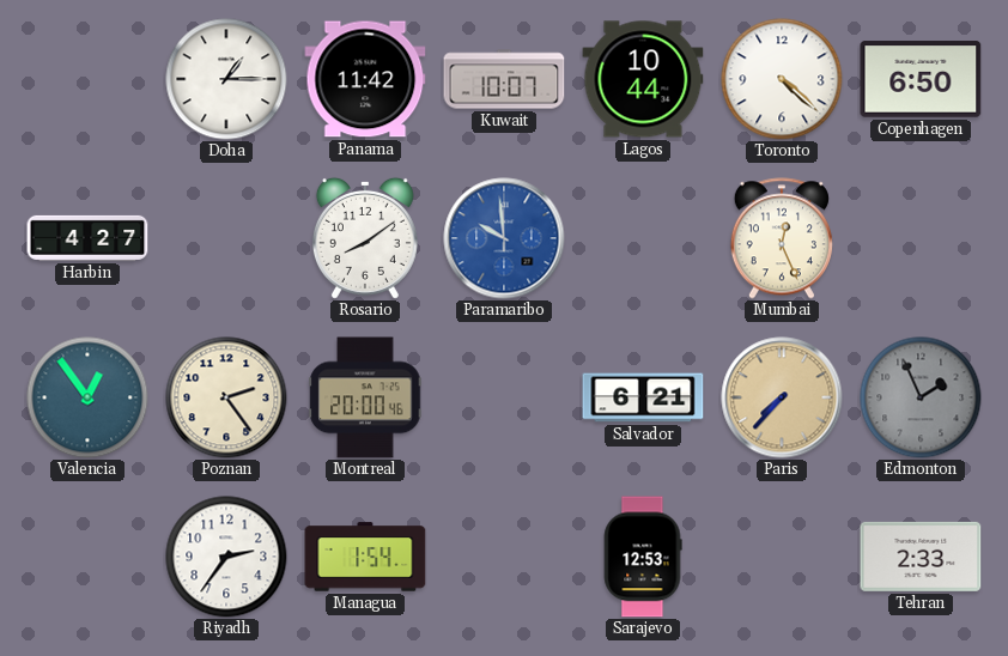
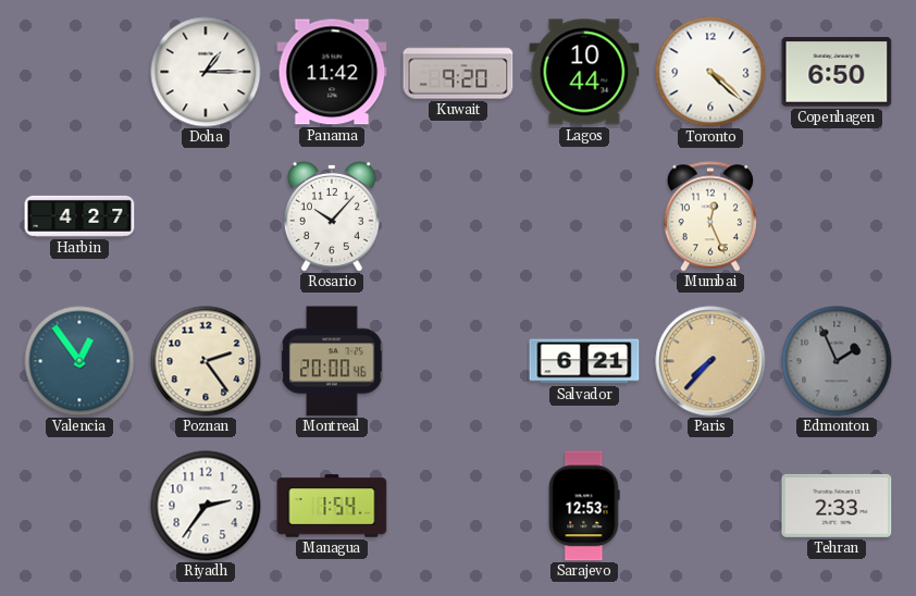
Kuwait: 10:07 -> 9:20
Rosario: 8:09 -> 10:07
Paramaribo: 9:59 -> none
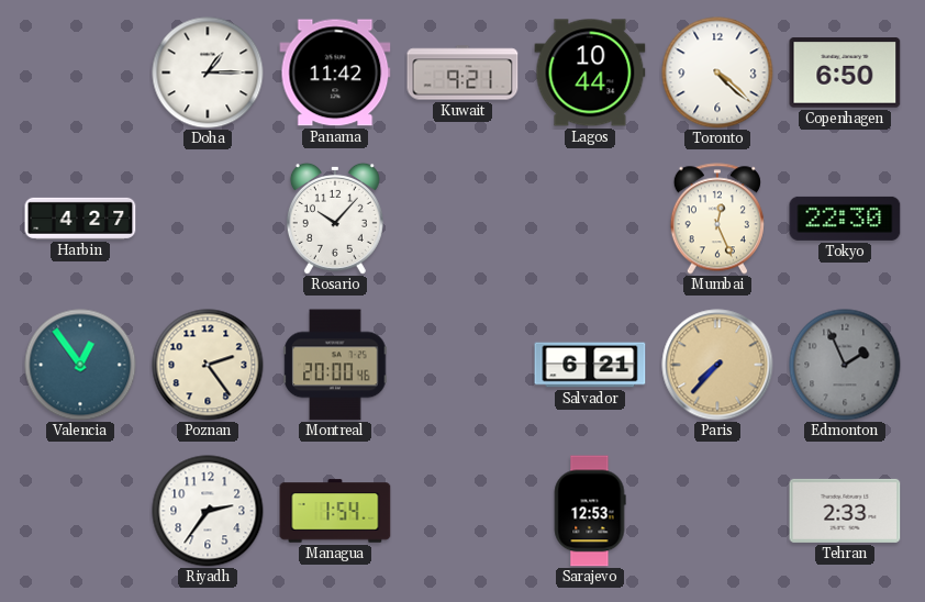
Kuwait: 9:20 -> 9:21
Tokyo: none -> 22:30
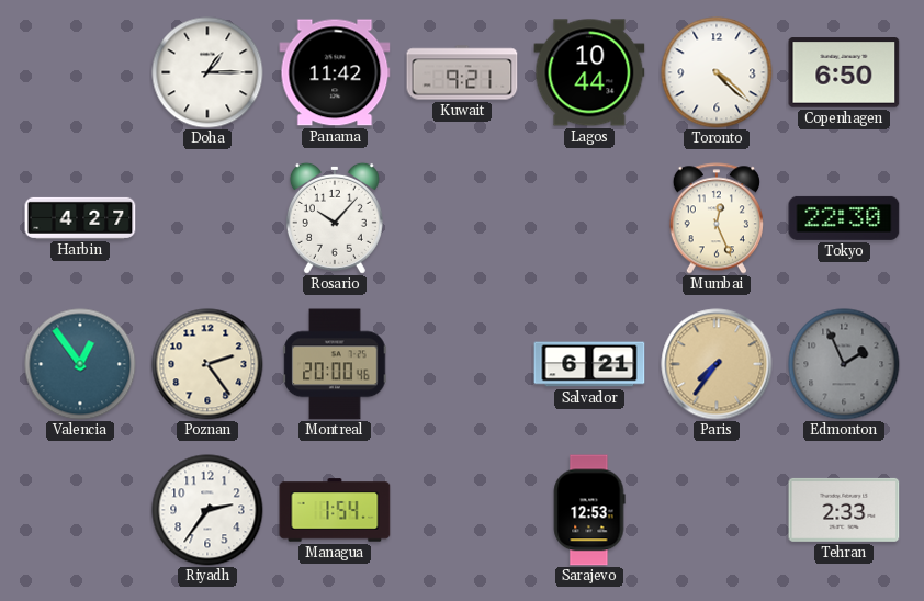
Paris: 7:37 -> 7:36
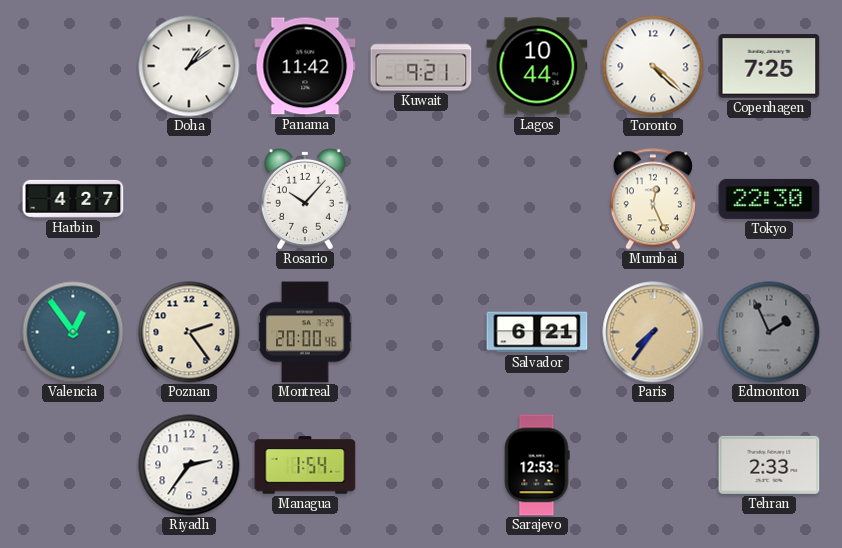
Doha: 1:15 -> 1:09
Copenhagen: 6:50 -> 7:25
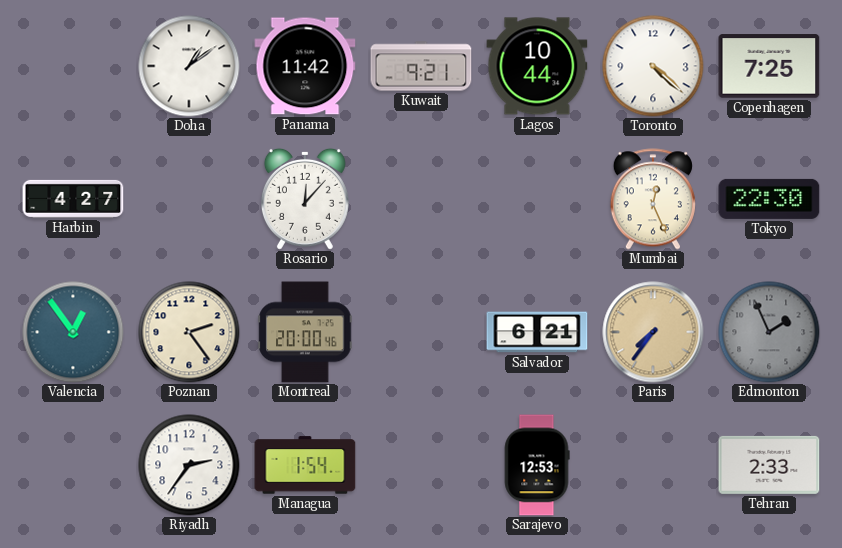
Rosario: 10:07 -> 12:07
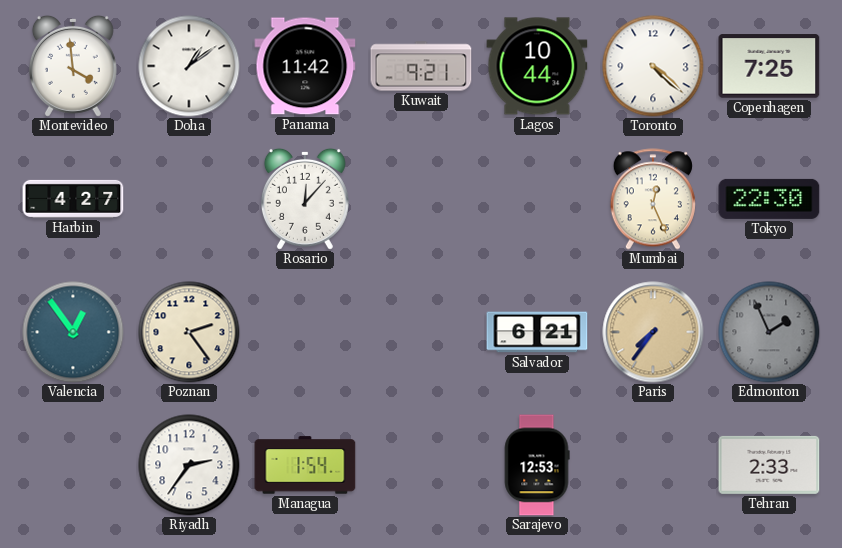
Montevideo: none -> 3:59
Montreal: 20:00 -> none
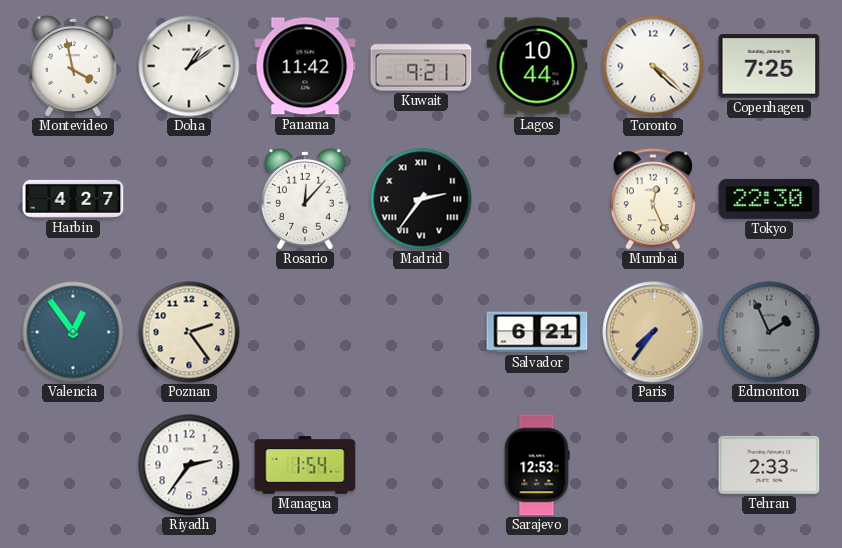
Montevideo: 3:59 -> 3:58
Madrid: none -> 2:36
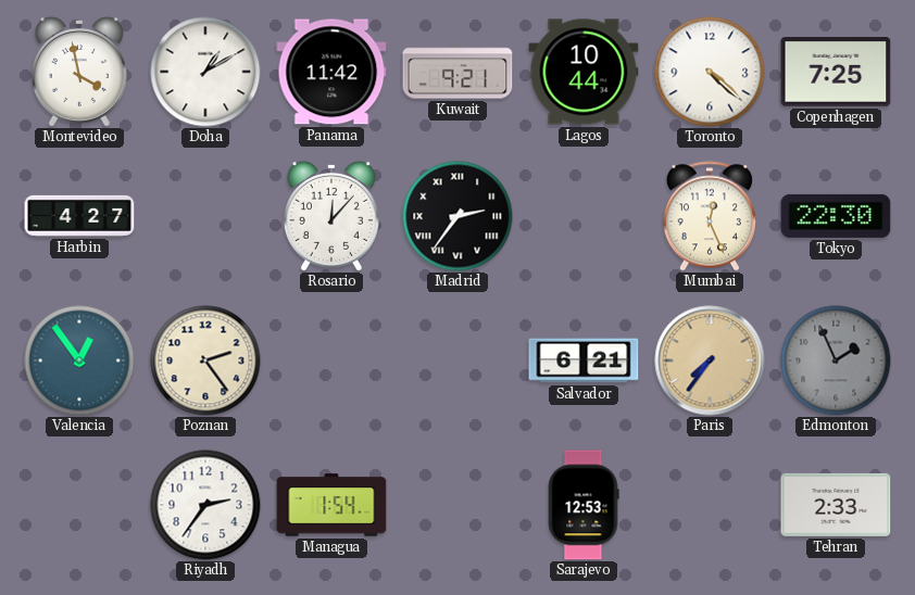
Doha: 1:09 -> 1:10
